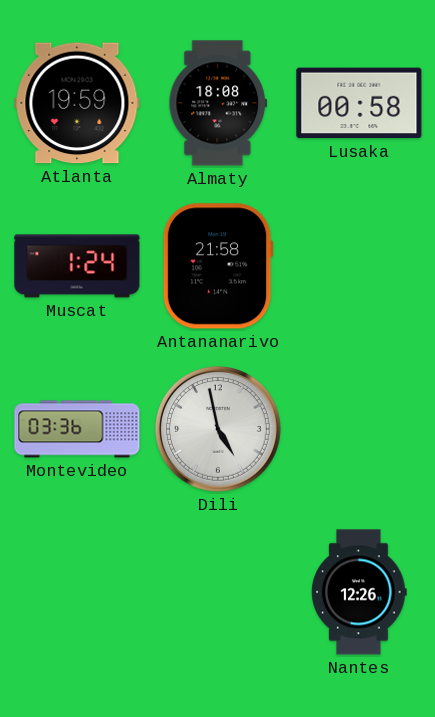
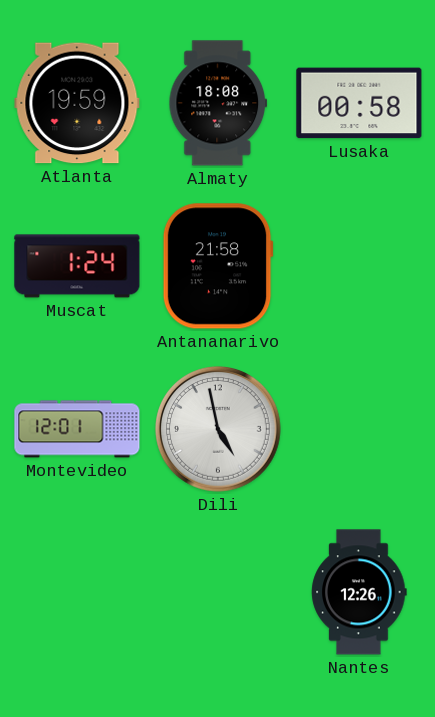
Montevideo: 03:36 -> 12:01
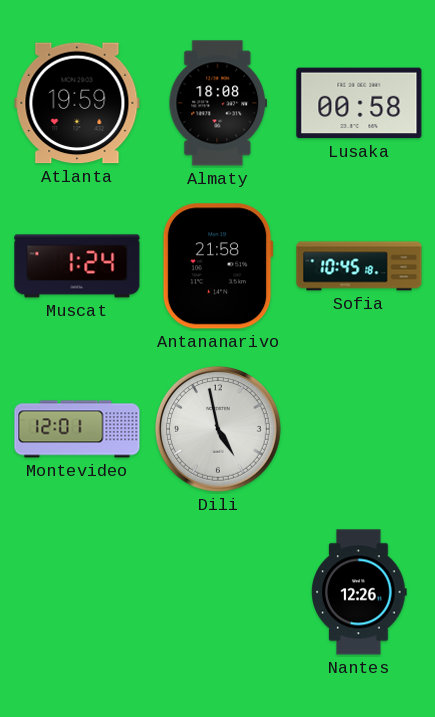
Sofia: none -> 10:45
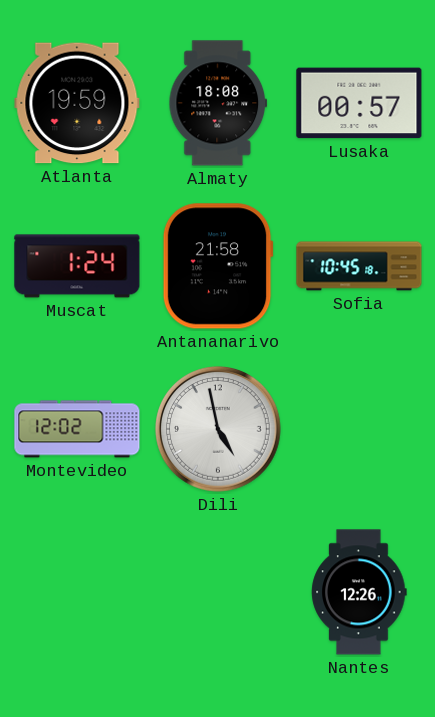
Lusaka: 00:58 -> 00:57
Montevideo: 12:01 -> 12:02
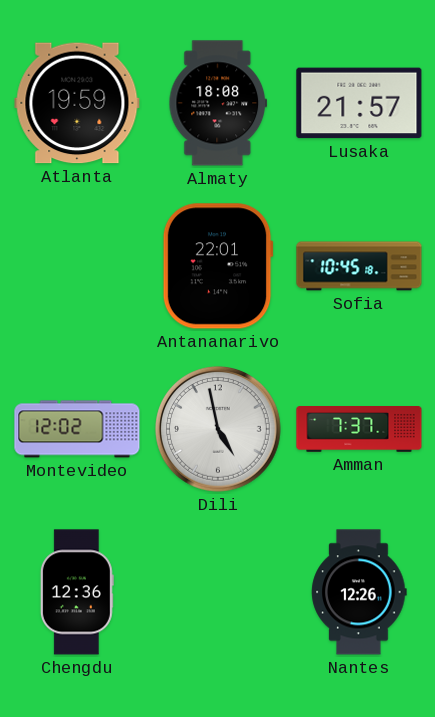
Lusaka: 00:57 -> 21:57
Muscat: 1:24 -> none
Antananarivo: 21:58 -> 22:01
Amman: none -> 7:37
Chengdu: none -> 12:36
